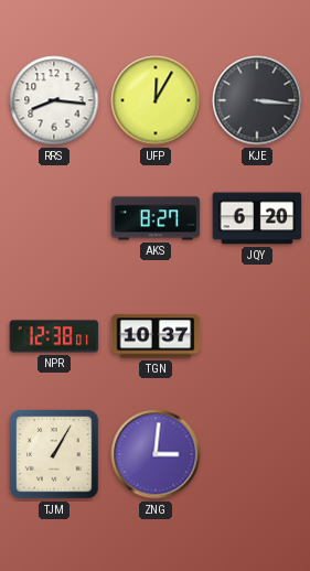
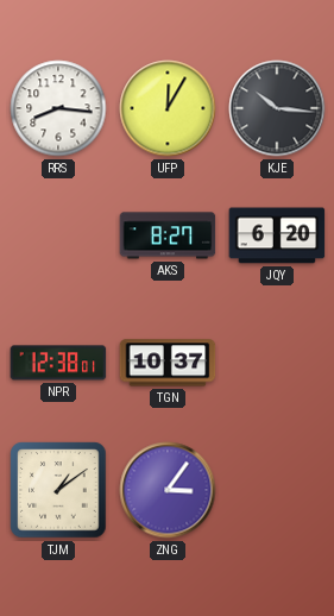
KJE: 3:16 -> 10:16
TJM: 1:05 -> 1:09
ZNG: 3:01 -> 3:06
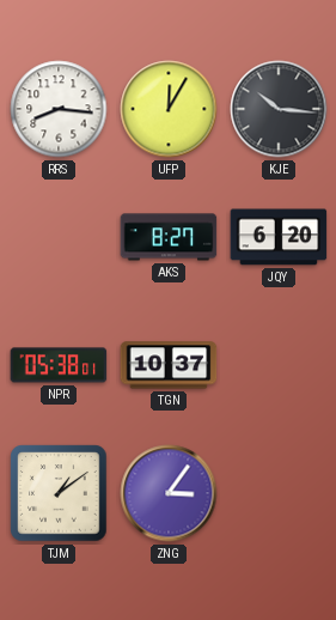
NPR: 12:38 -> 05:38
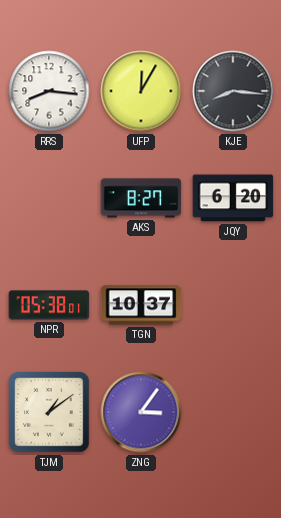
KJE: 10:16 -> 8:16
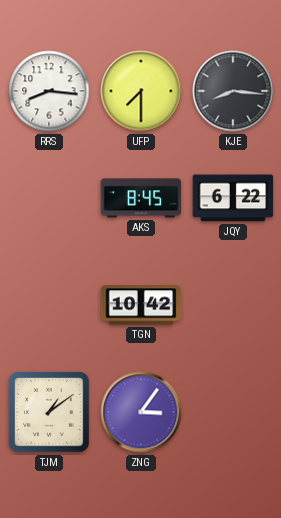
UFP: 12:05 -> 7:30
AKS: 8:27 -> 8:45
JQY: 6:20 -> 6:22
NPR: 05:38 -> none
TGN: 10:37 -> 10:42
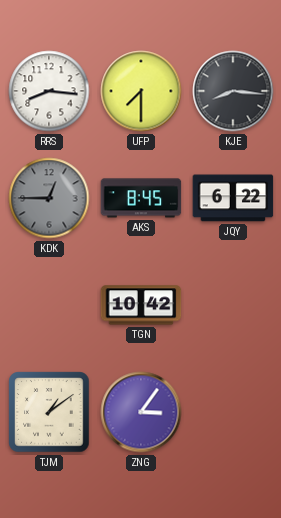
KDK: none -> 12:45
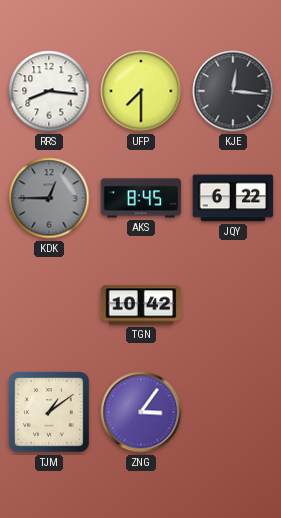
KJE: 8:16 -> 12:16
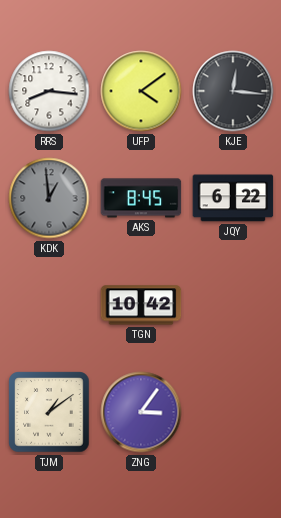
UFP: 7:30 -> 4:09
KDK: 12:45 -> 12:59
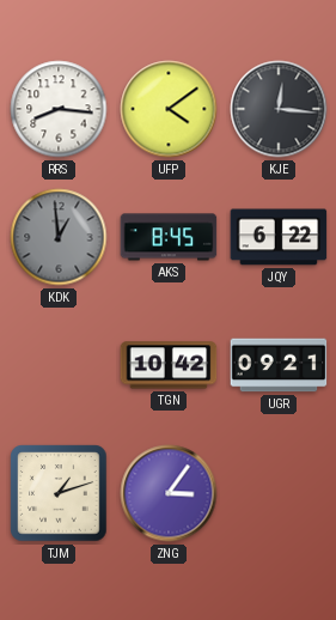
UGR: none -> 09:21
TJM: 1:09 -> 1:12
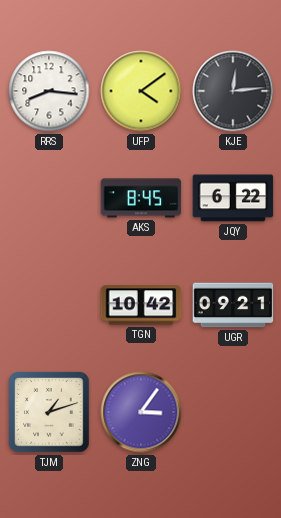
KJE: 12:16 -> 12:14
KDK: 12:59 -> none
